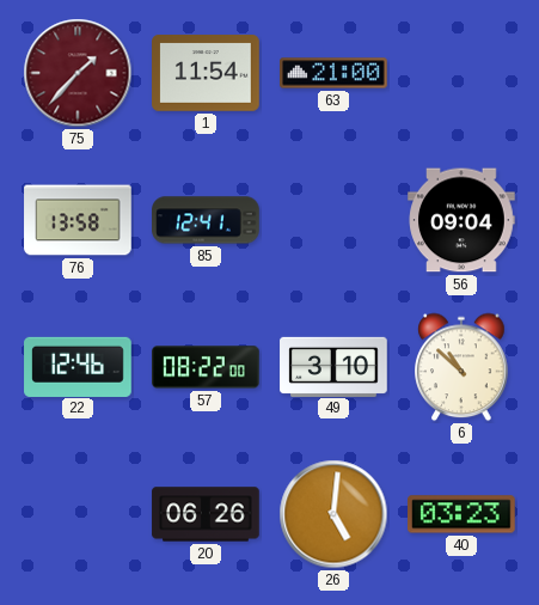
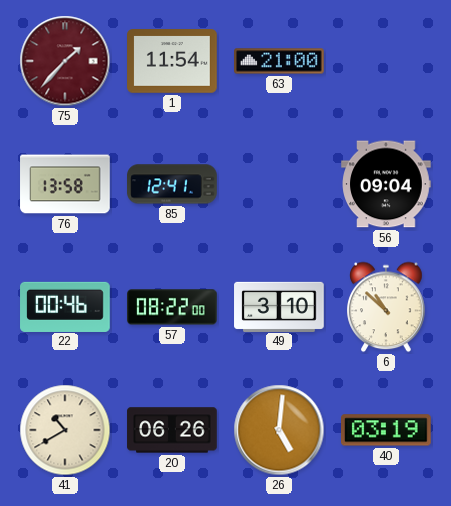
22: 12:46 -> 00:46
41: none -> 10:40
40: 03:23 -> 03:19
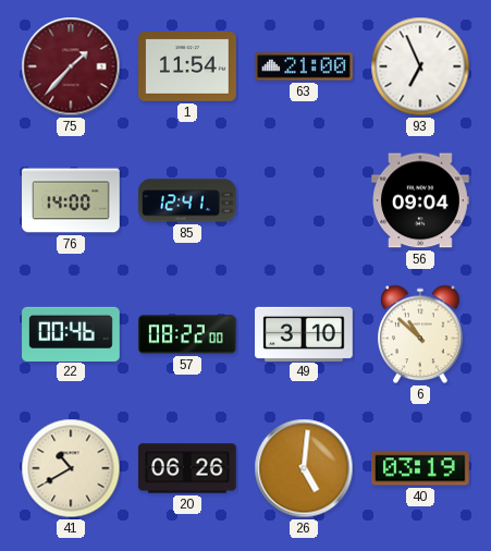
93: none -> 6:56
76: 13:58 -> 14:00
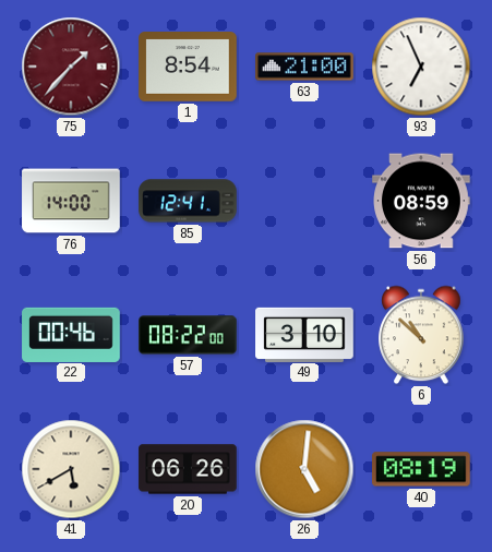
1: 11:54 -> 8:54
56: 09:04 -> 08:59
41: 10:40 -> 5:40
40: 03:19 -> 08:19
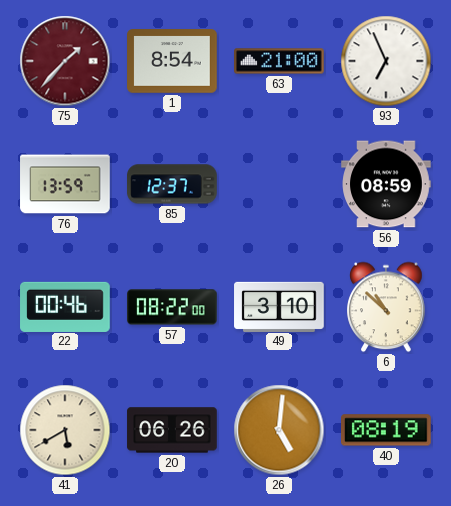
76: 14:00 -> 13:59
85: 12:41 -> 12:37
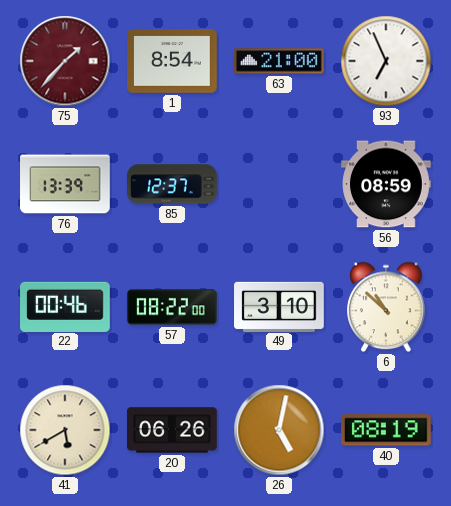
76: 13:59 -> 13:39
26: 5:01 -> 5:02
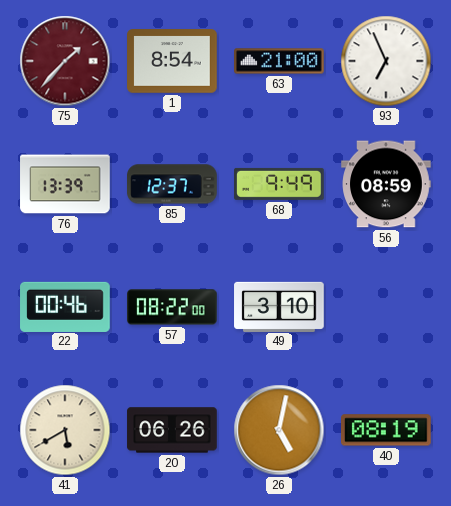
68: none -> 9:49
6: 10:52 -> none
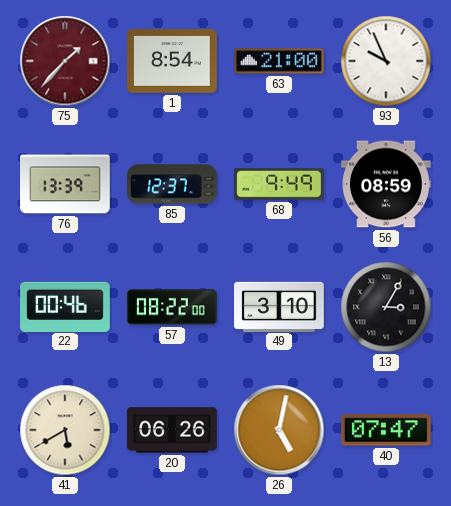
93: 6:56 -> 9:56
13: none -> 3:05
40: 08:19 -> 07:47
